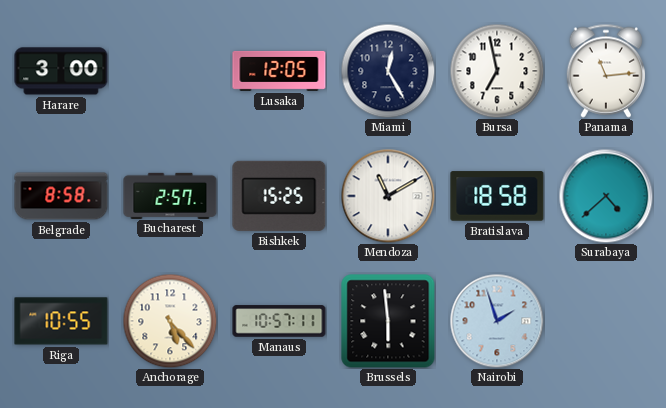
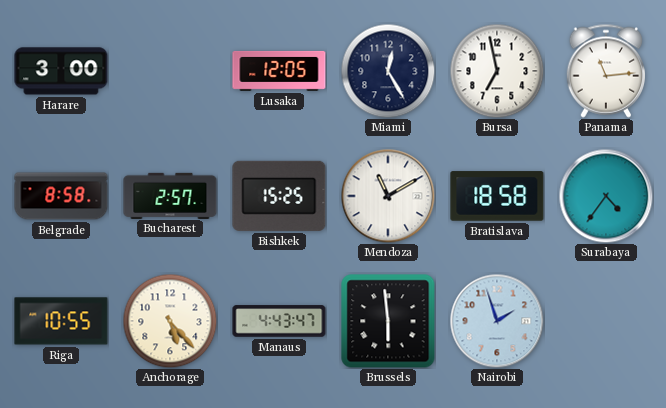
Surabaya: 4:38 -> 4:36
Manaus: 10:57 -> 4:43
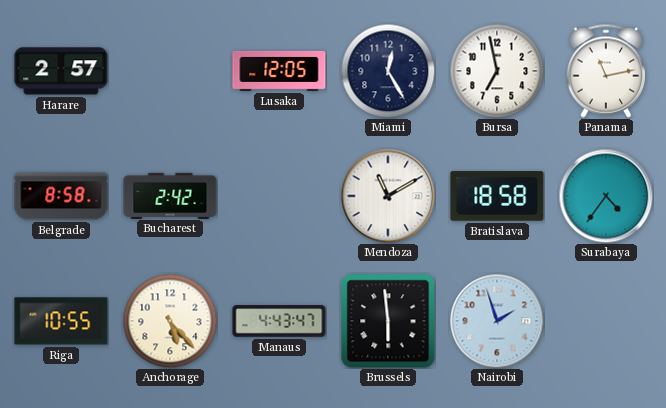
Harare: 3:00 -> 2:57
Panama: 11:14 -> 11:13
Bucharest: 2:57 -> 2:42
Bishkek: 15:25 -> none
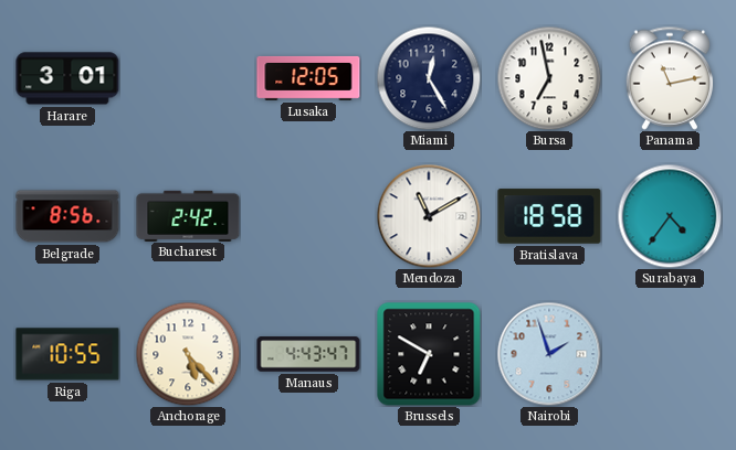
Harare: 2:57 -> 3:01
Belgrade: 8:58 -> 8:56
Brussels: 5:59 -> 6:50
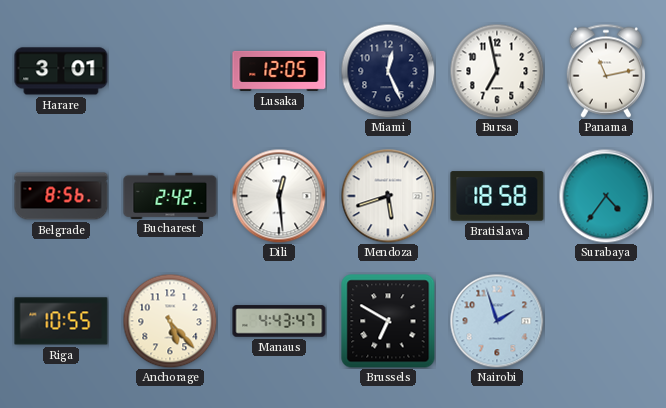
Miami: 12:25 -> 12:26
Dili: none -> 12:29
Mendoza: 11:10 -> 5:42
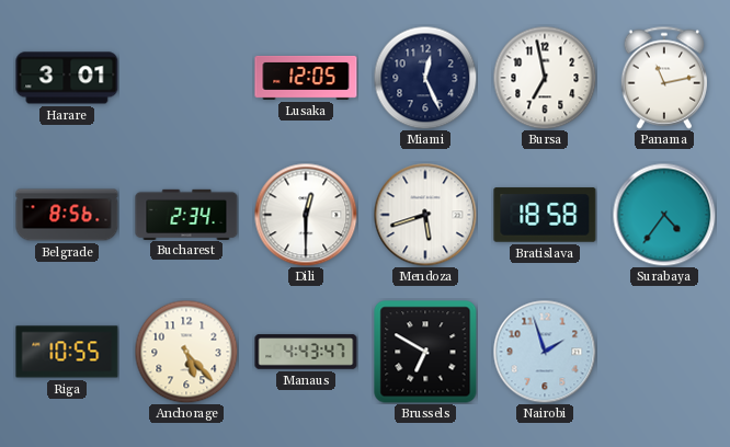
Bucharest: 2:42 -> 2:34
Dili: 12:29 -> 12:30
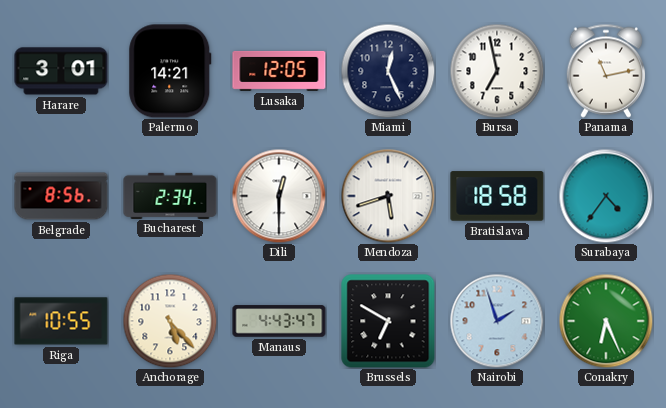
Palermo: none -> 14:21
Conakry: none -> 6:26
